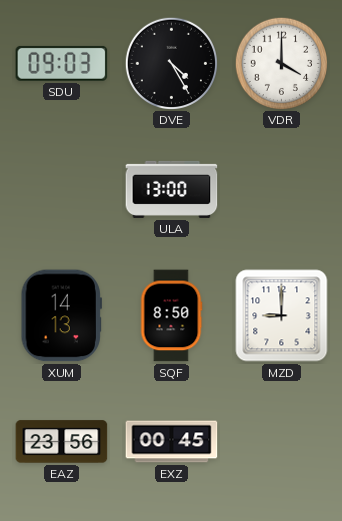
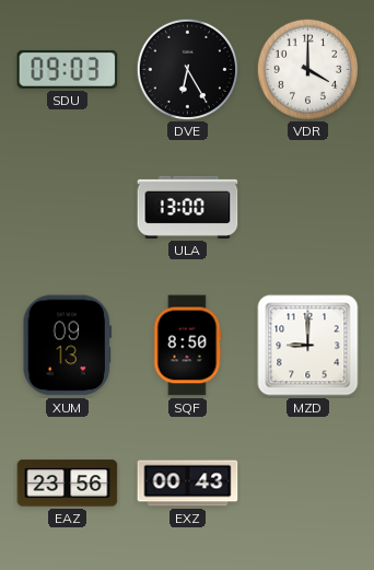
DVE: 4:25 -> 6:25
XUM: 14:13 -> 09:13
EXZ: 00:45 -> 00:43
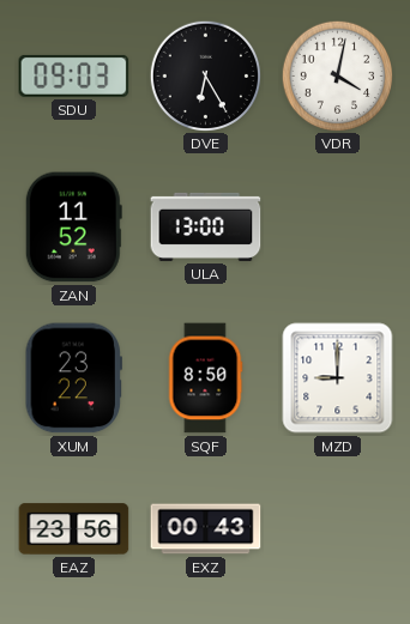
VDR: 4:00 -> 4:02
ZAN: none -> 11:52
XUM: 09:13 -> 23:22
